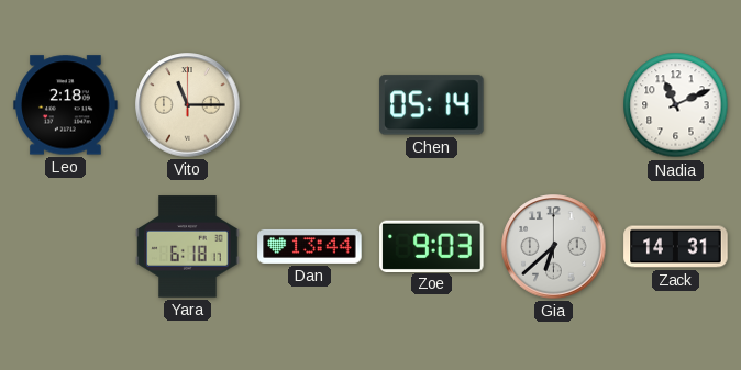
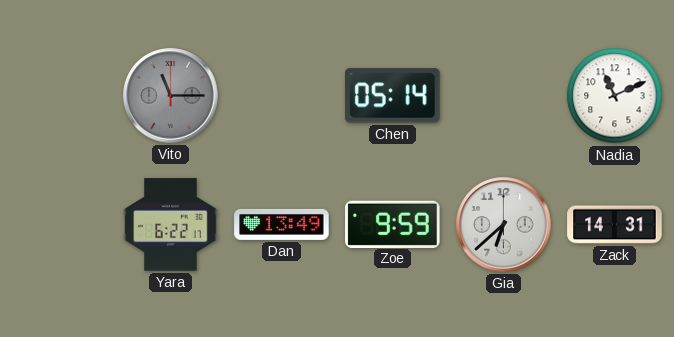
Leo: 2:18 -> none
Vito dial: cream -> grey
Yara: 6:18 -> 6:22
Dan: 13:44 -> 13:49
Zoe: 9:03 -> 9:59
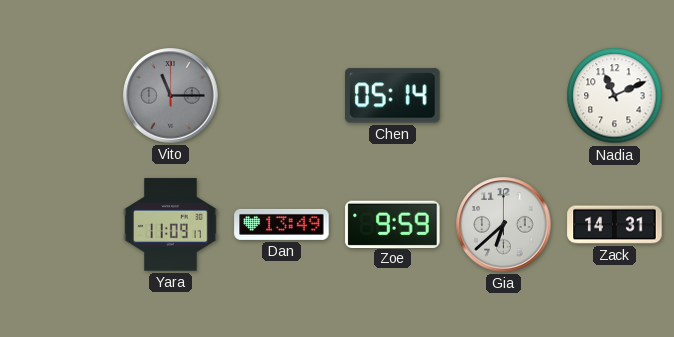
Yara: 6:22 -> 11:09
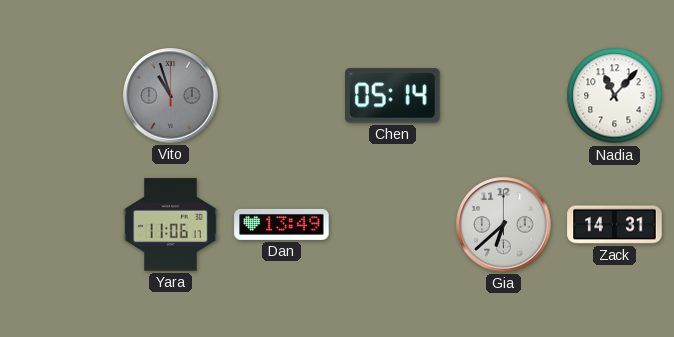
Vito: 11:15 -> 10:57
Nadia: 11:11 -> 11:07
Yara: 11:09 -> 11:06
Zoe: 9:59 -> none
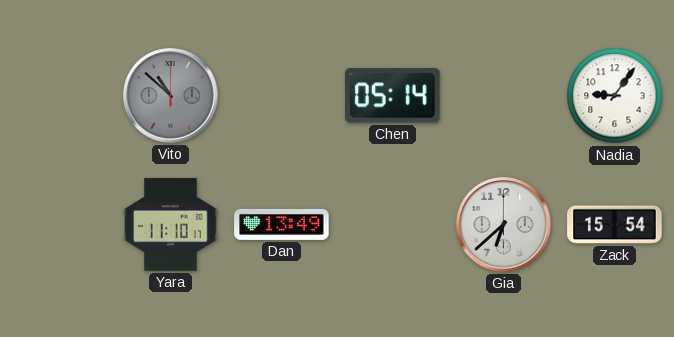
Vito: 10:57 -> 10:52
Nadia: 11:07 -> 9:06
Yara: 11:06 -> 11:10
Zack: 14:31 -> 15:54
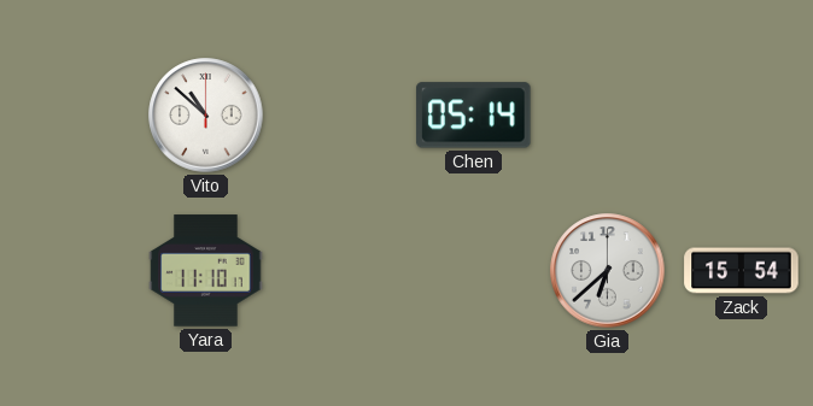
Vito dial: grey -> white
Nadia: 9:06 -> none
Dan: 13:49 -> none
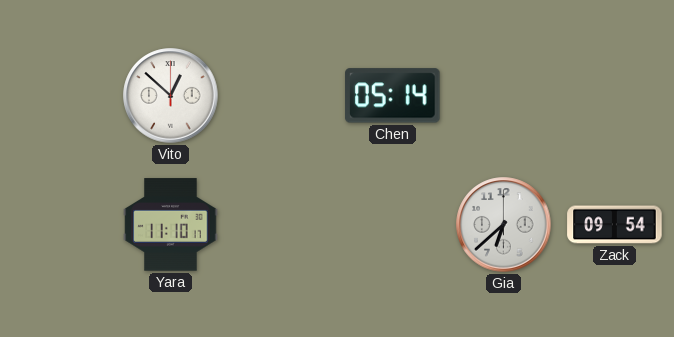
Vito: 10:52 -> 12:52
Zack: 15:54 -> 09:54
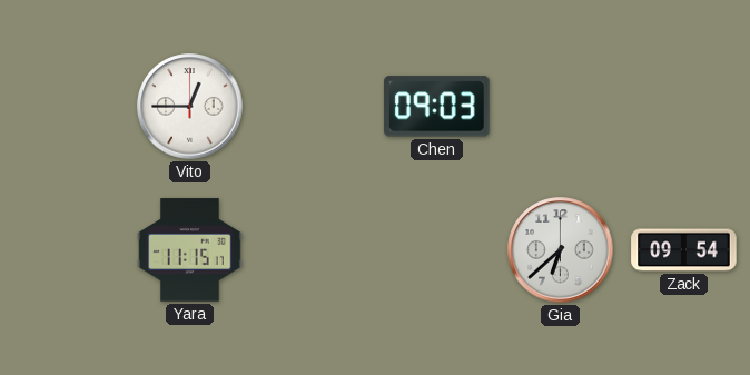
Vito: 12:52 -> 12:45
Chen: 05:14 -> 09:03
Yara: 11:10 -> 11:15
